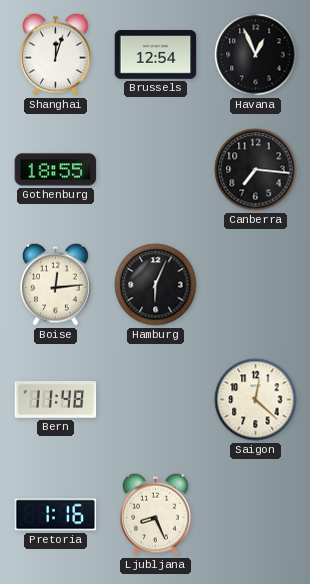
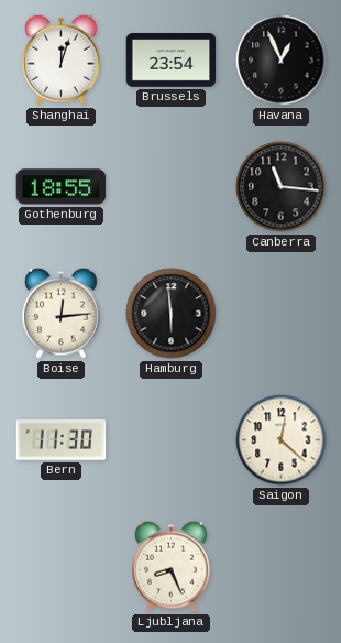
Brussels: 12:54 -> 23:54
Canberra: 7:16 -> 11:16
Hamburg: 6:04 -> 5:59
Bern: 11:48 -> 11:30
Pretoria: 1:16 -> none
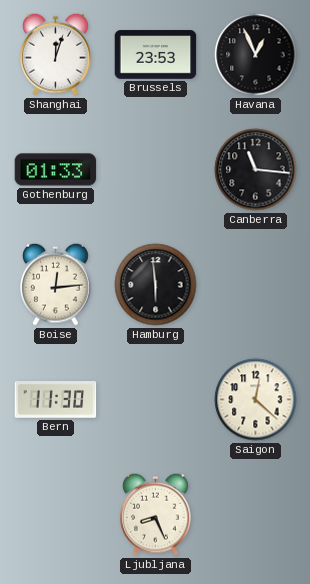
Brussels: 23:54 -> 23:53
Gothenburg: 18:55 -> 01:33
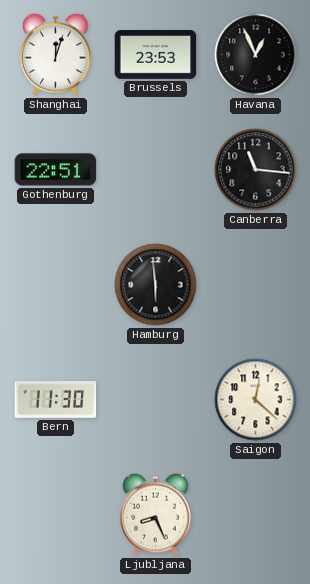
Gothenburg: 01:33 -> 22:51
Boise: 12:14 -> none
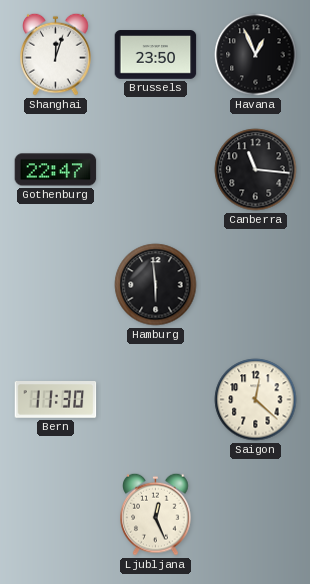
Brussels: 23:53 -> 23:50
Gothenburg: 22:51 -> 22:47
Ljubljana: 8:26 -> 12:26
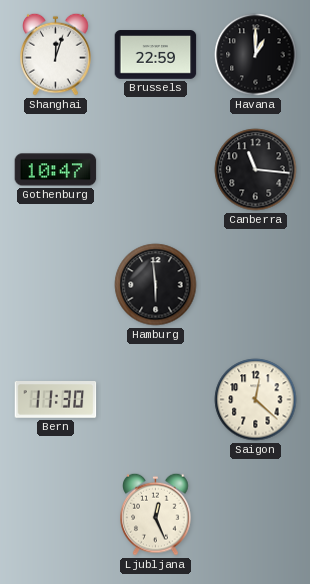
Brussels: 23:50 -> 22:59
Havana: 12:56 -> 1:00
Gothenburg: 22:47 -> 10:47
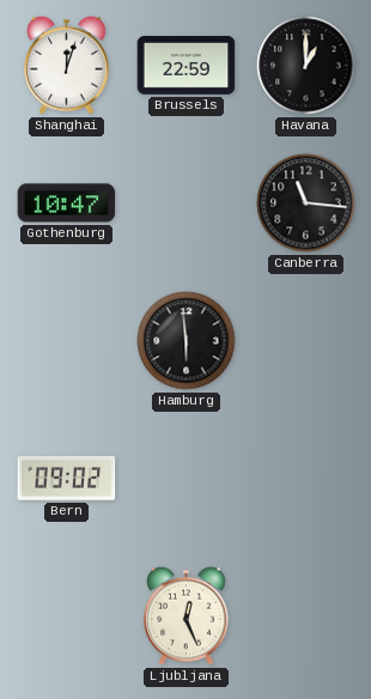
Bern: 11:30 -> 09:02
Saigon: 12:22 -> none
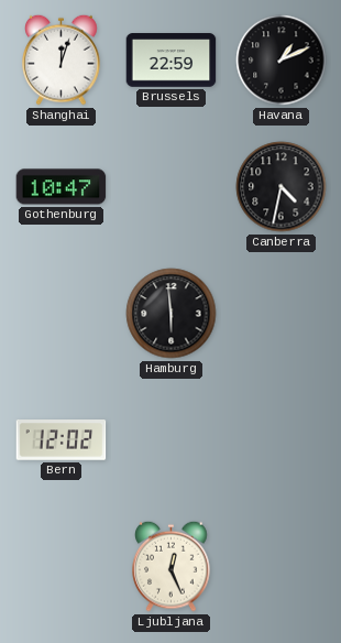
Havana: 1:00 -> 1:11
Canberra: 11:16 -> 4:32
Bern: 09:02 -> 12:02
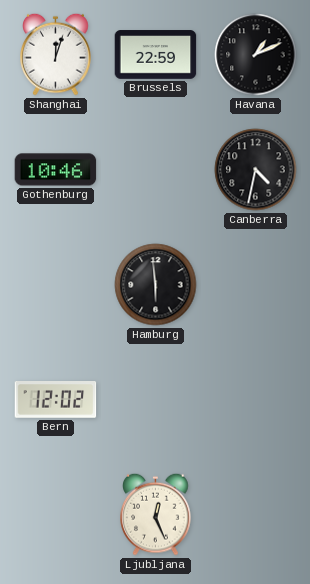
Gothenburg: 10:47 -> 10:46
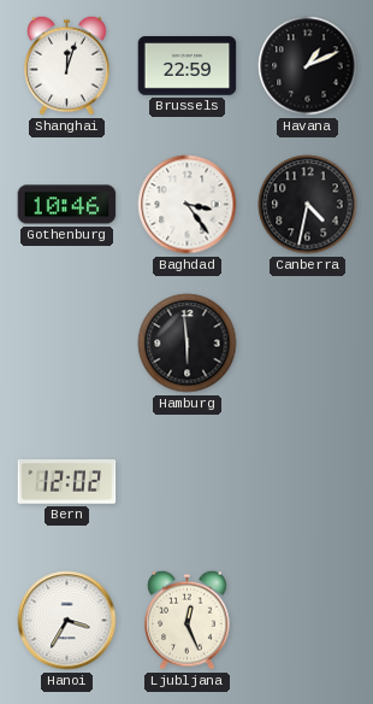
Baghdad: none -> 3:24
Hanoi: none -> 3:35
